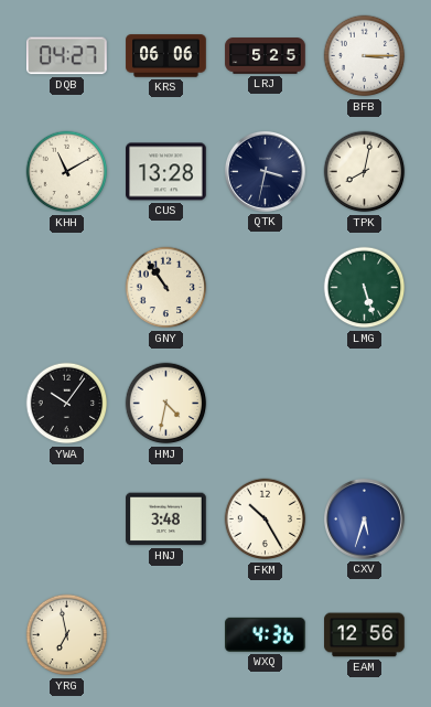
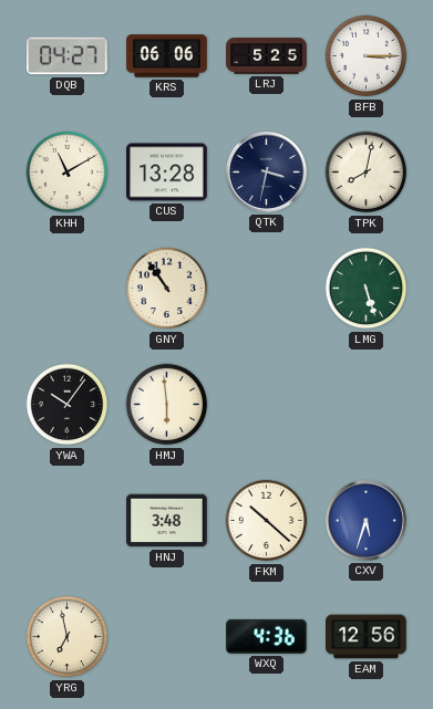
HMJ: 4:32 -> 5:59
FKM: 10:25 -> 10:22
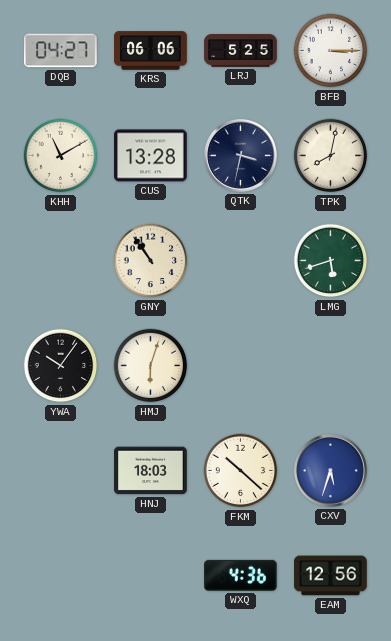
LMG: 5:27 -> 5:42
HMJ: 5:59 -> 6:03
HNJ: 3:48 -> 18:03
YRG: 6:58 -> none
